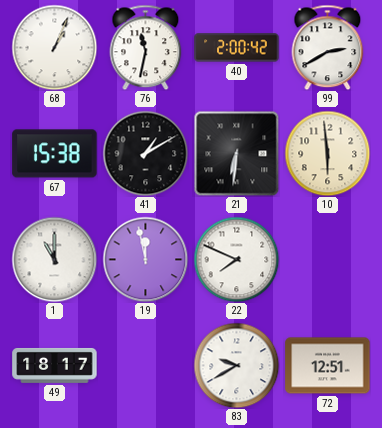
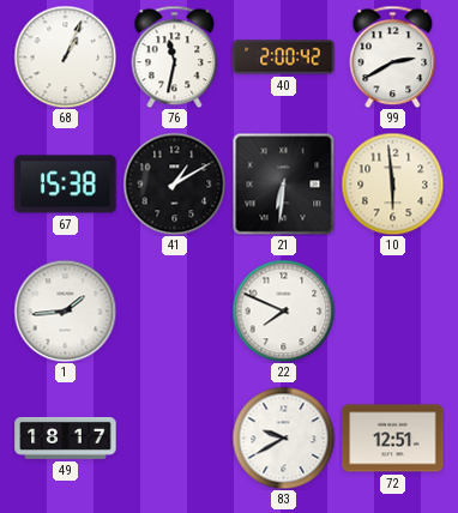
1: 11:00 -> 1:44
19: 11:58 -> none
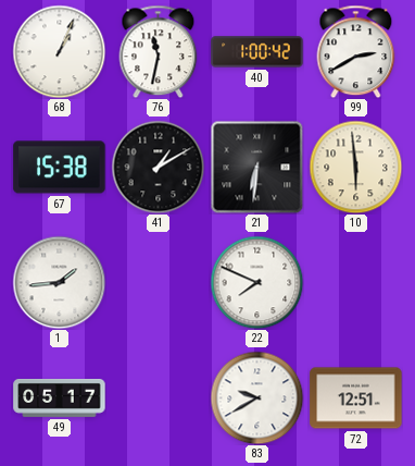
40: 2:00 -> 1:00
49: 18:17 -> 05:17
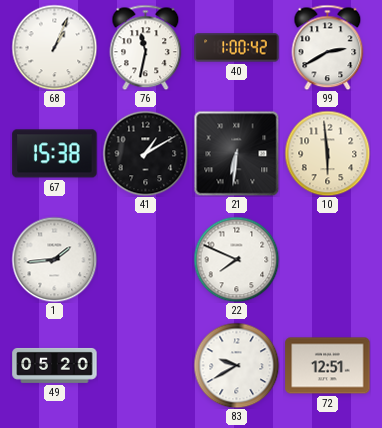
49: 05:17 -> 05:20
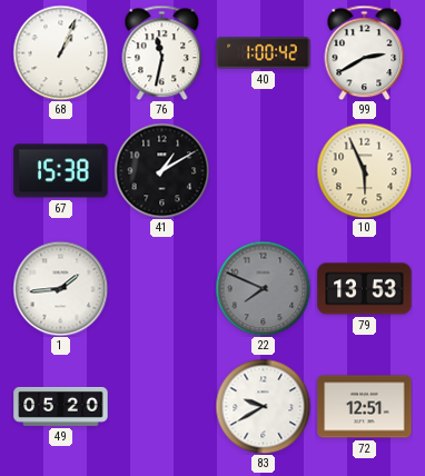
21: 6:31 -> none
10: 5:59 -> 5:56
22 dial: white -> grey
79: none -> 13:53
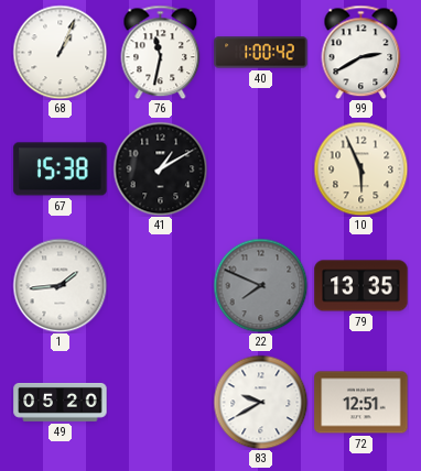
79: 13:53 -> 13:35
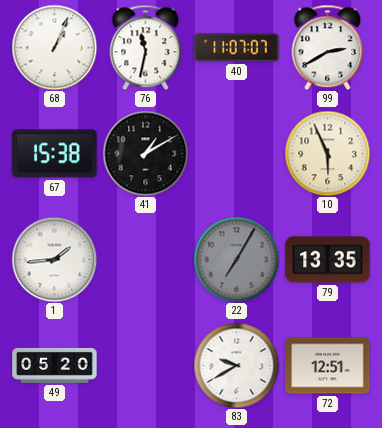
40: 1:00 -> 11:07
22: 7:49 -> 7:05
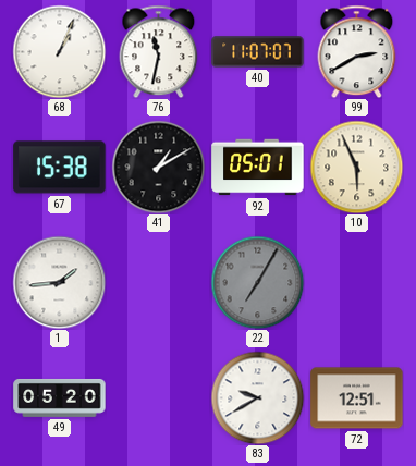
92: none -> 05:01
79: 13:35 -> none
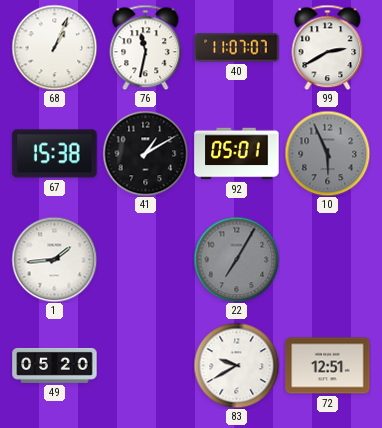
10 dial: cream -> grey
